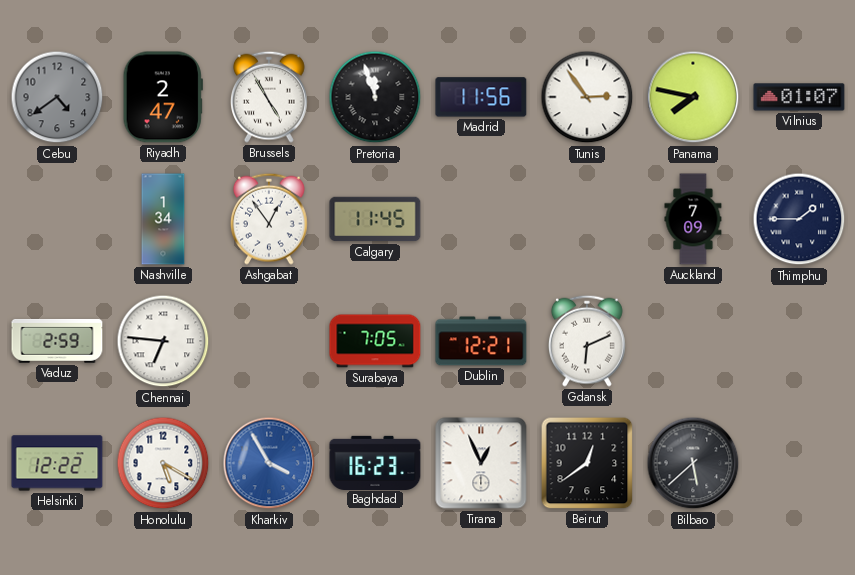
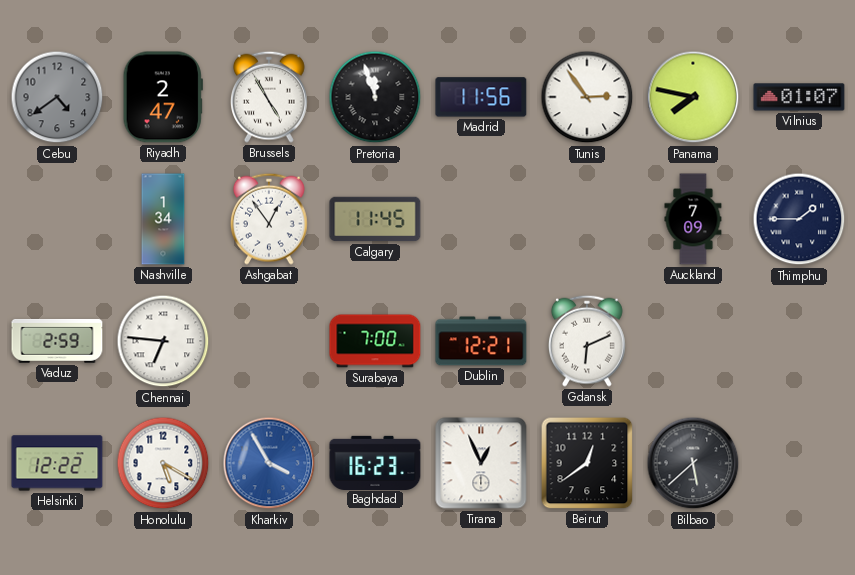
Surabaya: 7:05 -> 7:00
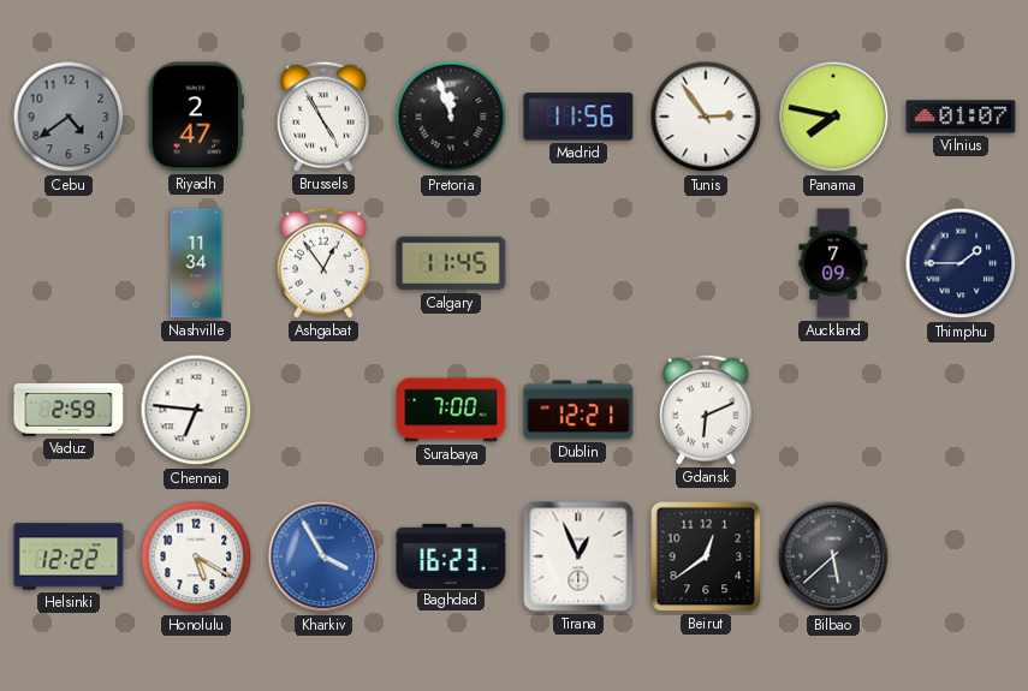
Nashville: 1:34 -> 11:34
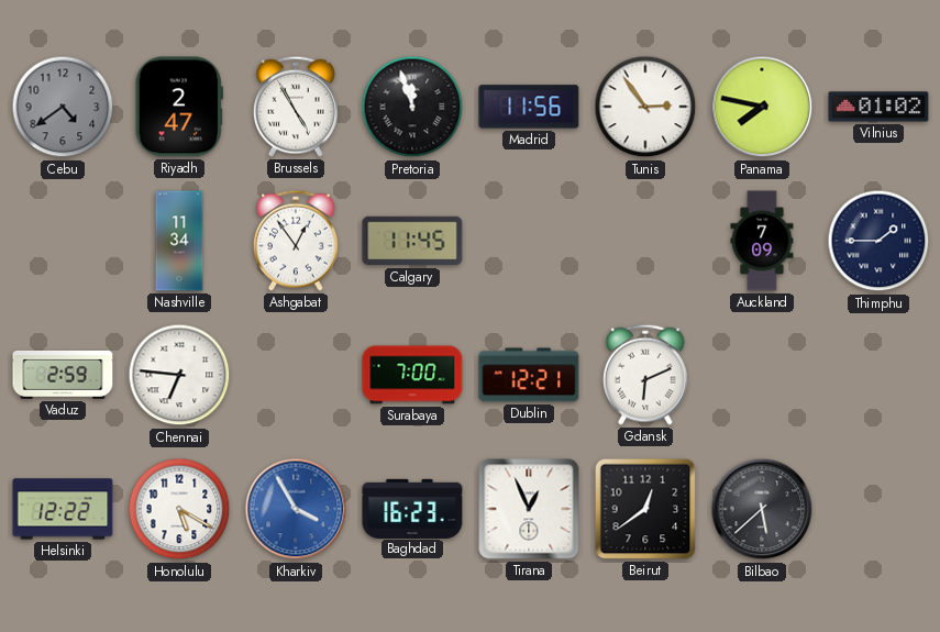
Vilnius: 01:07 -> 01:02
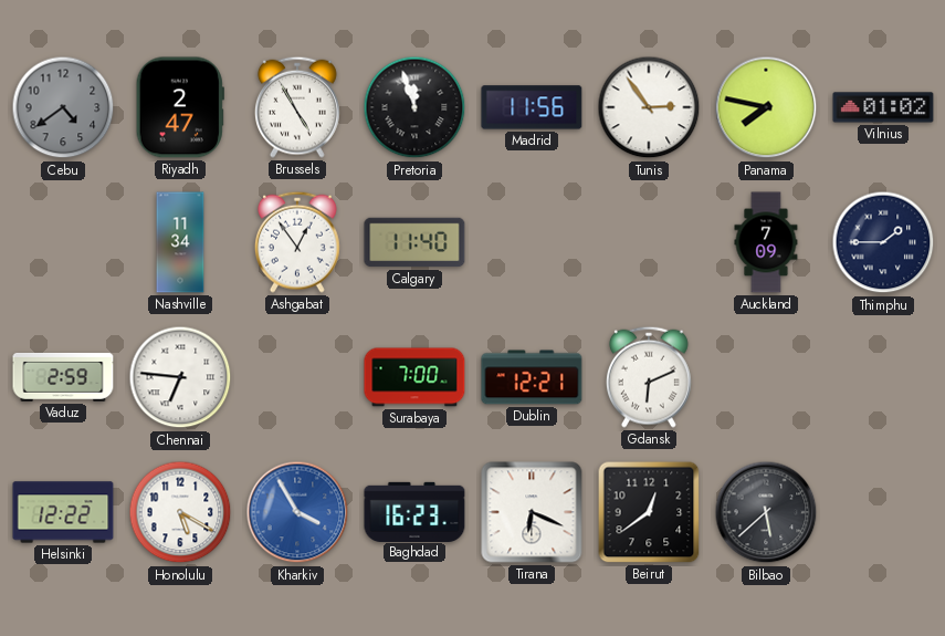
Calgary: 11:45 -> 11:40
Tirana: 12:56 -> 6:19
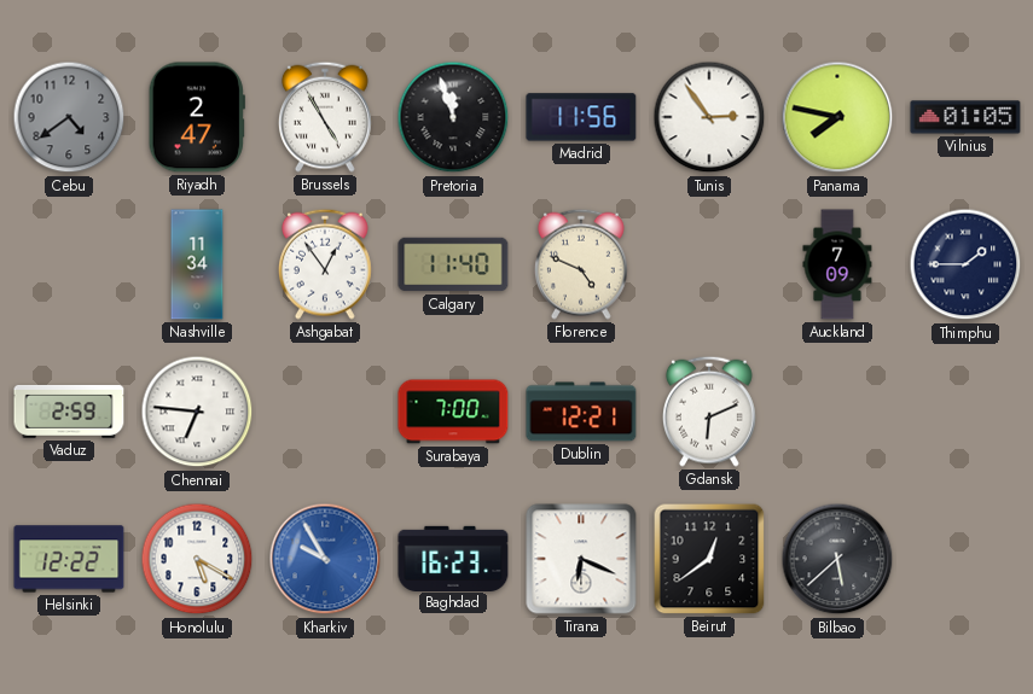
Vilnius: 01:02 -> 01:05
Florence: none -> 4:49
Kharkiv: 3:55 -> 9:55
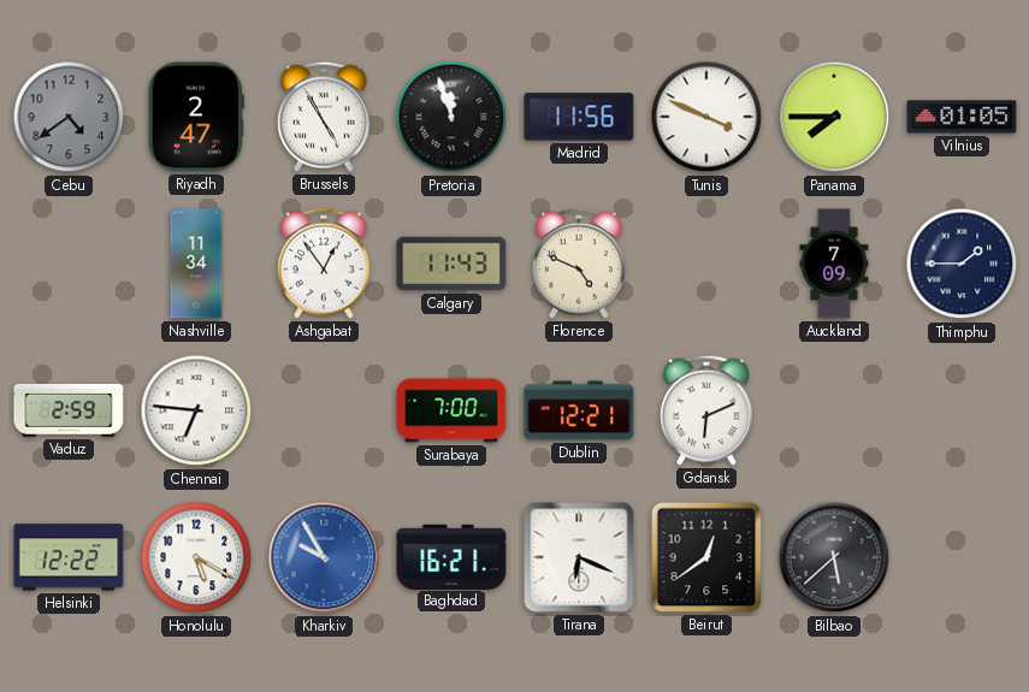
Tunis: 2:54 -> 3:49
Panama: 7:47 -> 7:45
Calgary: 11:40 -> 11:43
Baghdad: 16:23 -> 16:21
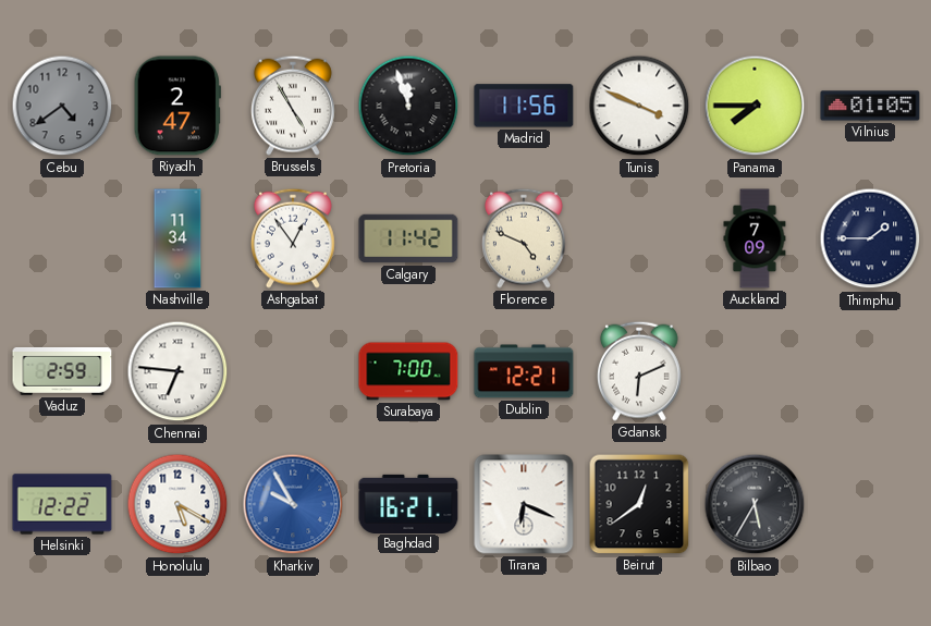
Calgary: 11:43 -> 11:42
Bilbao: 5:38 -> 5:35
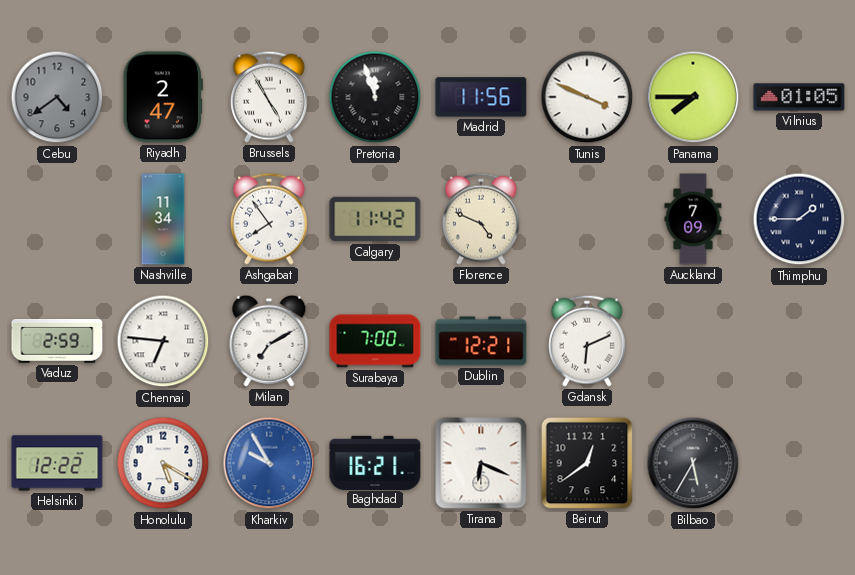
Ashgabat: 12:54 -> 7:54
Milan: none -> 7:10
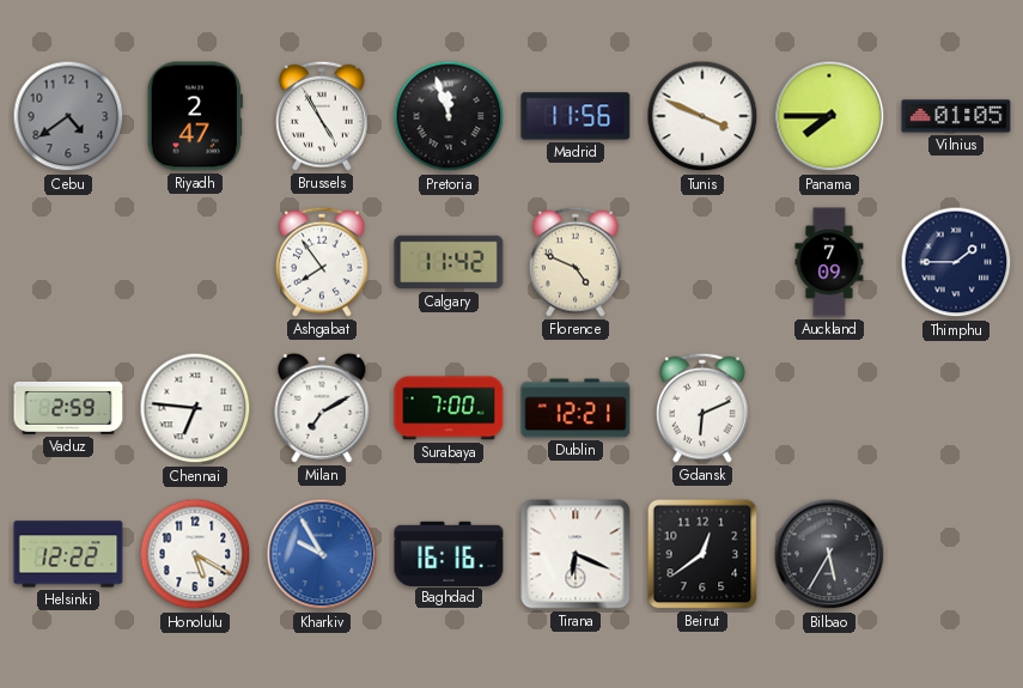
Nashville: 11:34 -> none
Baghdad: 16:21 -> 16:16
